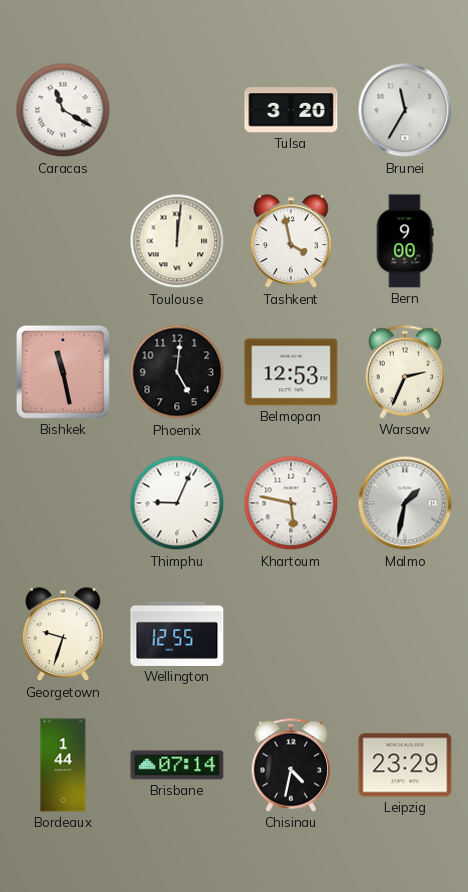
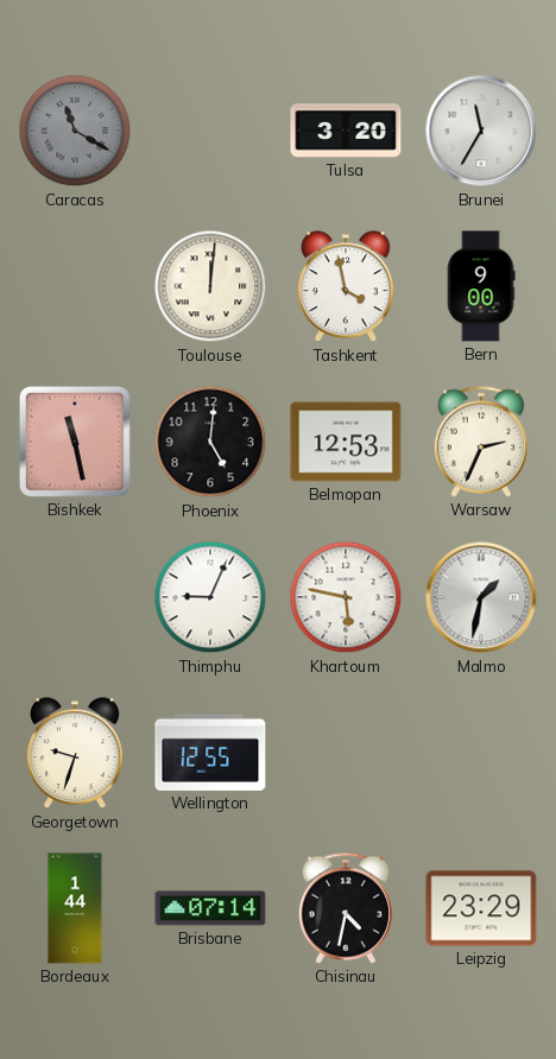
Caracas dial: white -> grey
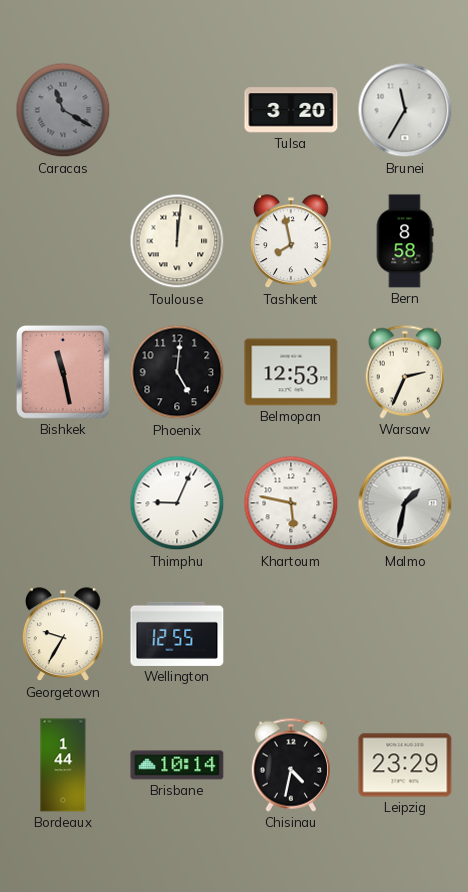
Tashkent: 3:58 -> 7:58
Bern: 9:00 -> 8:58
Georgetown: 9:33 -> 9:35
Brisbane: 07:14 -> 10:14
